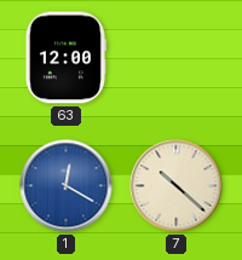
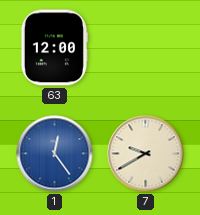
1: 12:20 -> 12:24
7: 10:22 -> 9:40
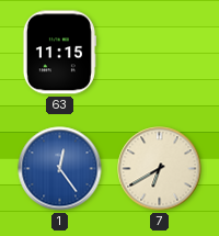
63: 12:00 -> 11:15
7: 9:40 -> 6:40
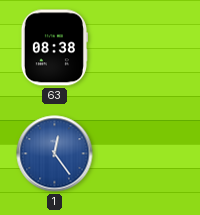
63: 11:15 -> 08:38
7: 6:40 -> none
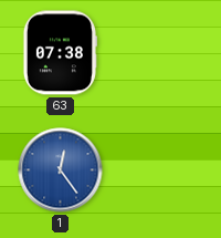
63: 08:38 -> 07:38
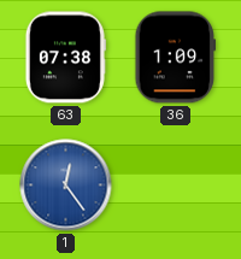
36: none -> 1:09
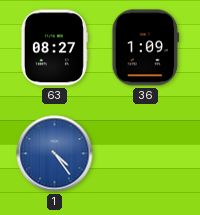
63: 07:38 -> 08:27
1: 12:24 -> 4:24
